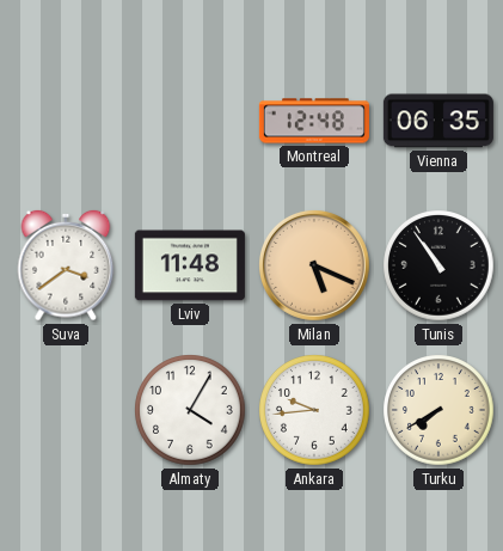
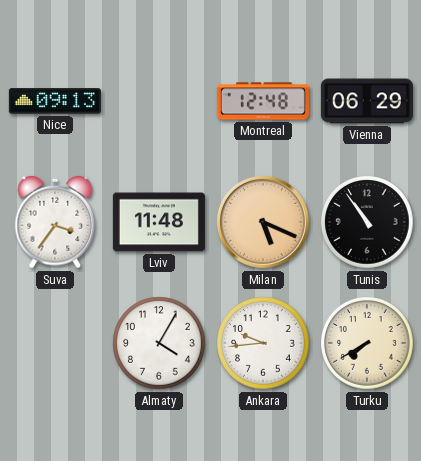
Nice: none -> 09:13
Vienna: 06:35 -> 06:29
Suva: 3:39 -> 3:36
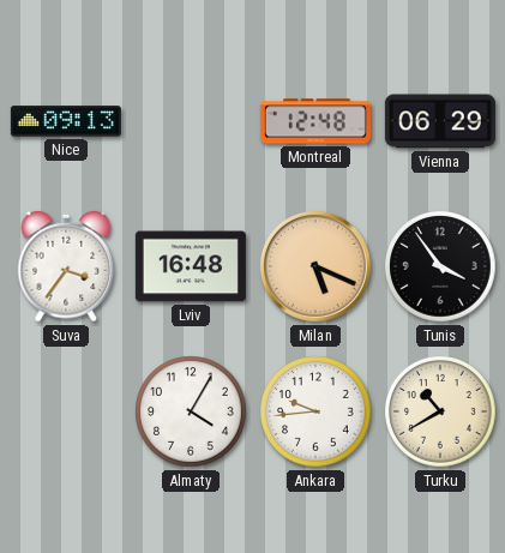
Lviv: 11:48 -> 16:48
Tunis: 10:54 -> 3:54
Turku: 7:40 -> 10:40
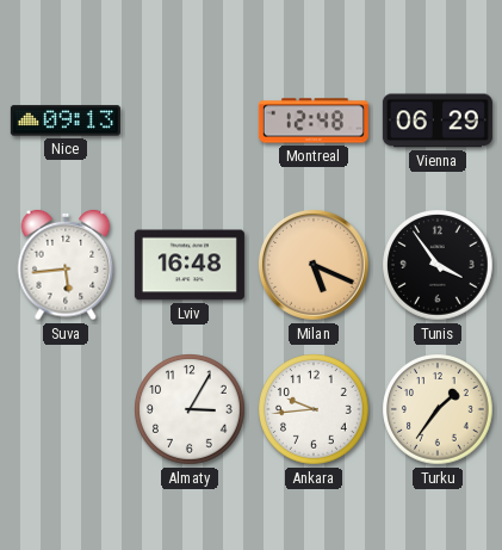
Suva: 3:36 -> 5:44
Almaty: 4:05 -> 3:05
Turku: 10:40 -> 1:36
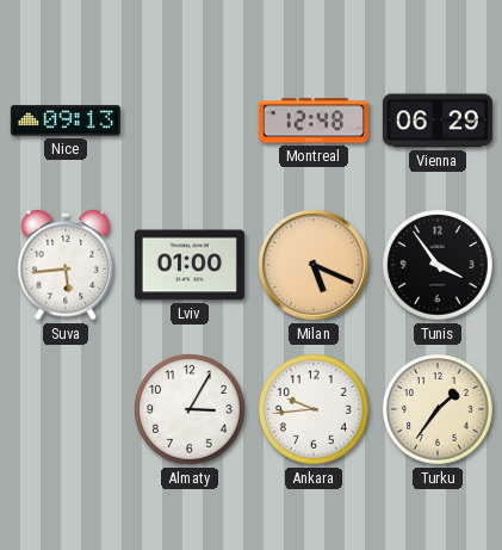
Lviv: 16:48 -> 01:00
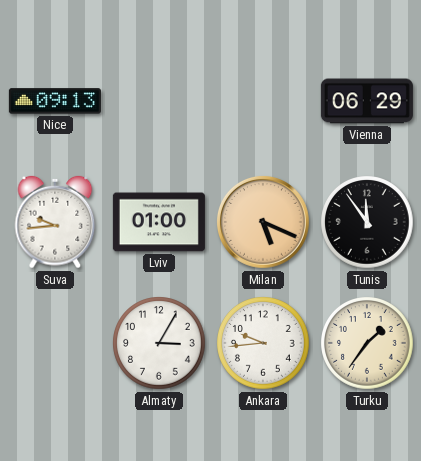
Montreal: 12:48 -> none
Suva: 5:44 -> 9:44
Tunis: 3:54 -> 11:54
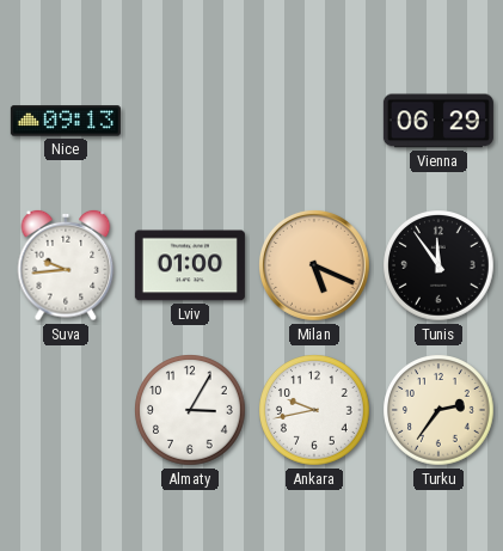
Ankara: 9:44 -> 9:43
Turku: 1:36 -> 2:36
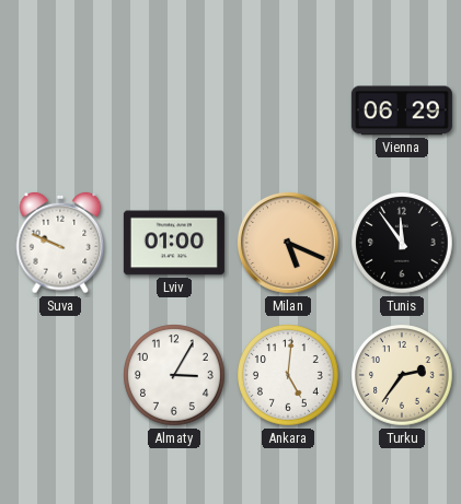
Nice: 09:13 -> none
Suva: 9:44 -> 9:49
Ankara: 9:43 -> 5:01
